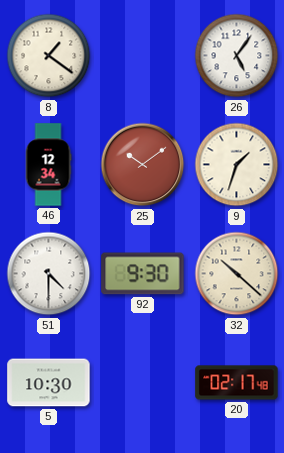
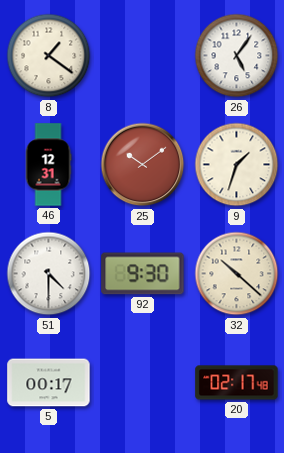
46: 12:34 -> 12:31
5: 10:30 -> 00:17
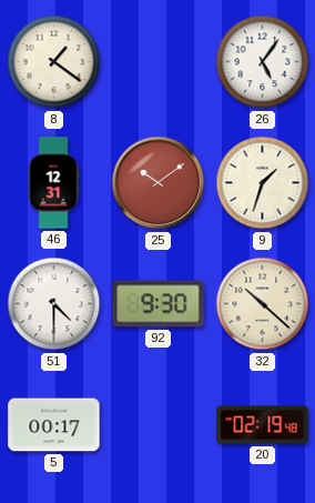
20: 02:17 -> 02:19
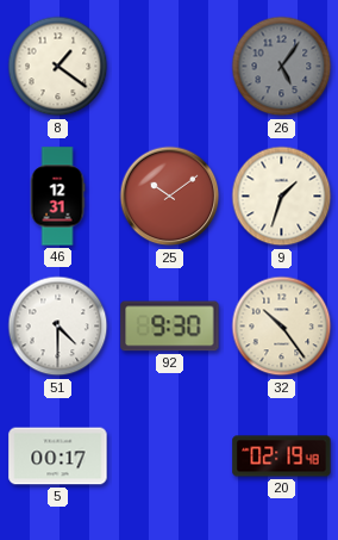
26 dial: white -> grey
32: 10:22 -> 10:24
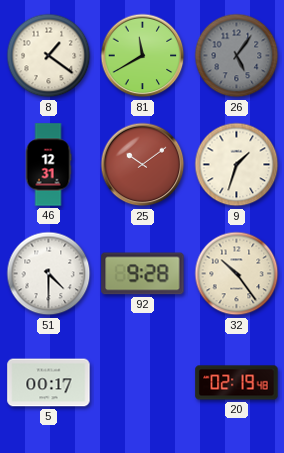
81: none -> 11:40
92: 9:30 -> 9:28
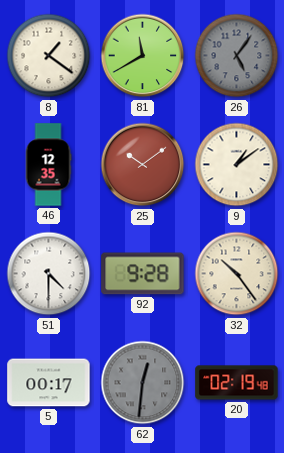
46: 12:31 -> 12:35
9: 1:33 -> 1:09
62: none -> 12:31
